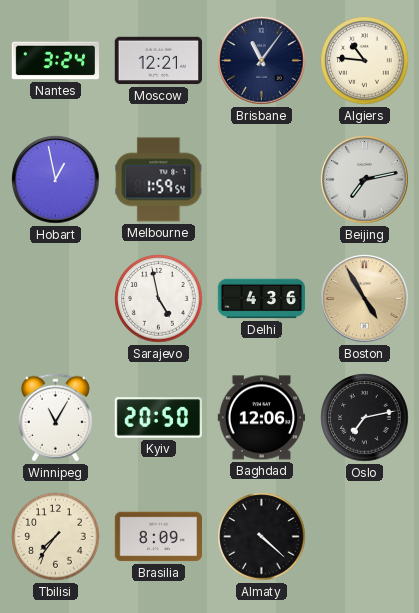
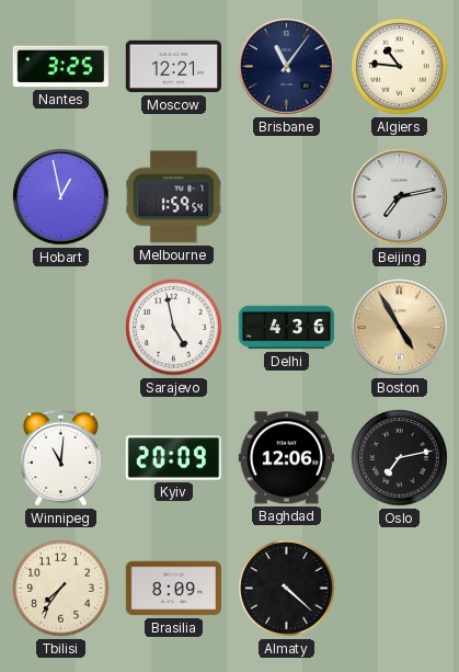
Nantes: 3:24 -> 3:25
Winnipeg: 11:05 -> 11:01
Kyiv: 20:50 -> 20:09
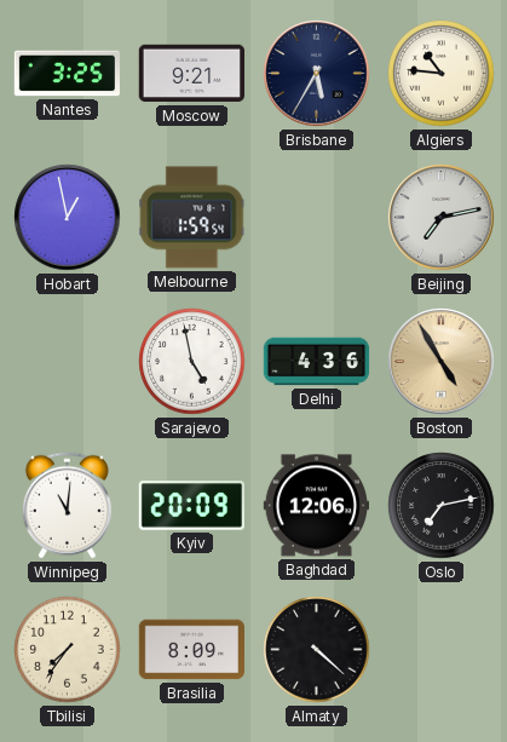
Moscow: 12:21 -> 9:21
Brisbane: 11:06 -> 5:35
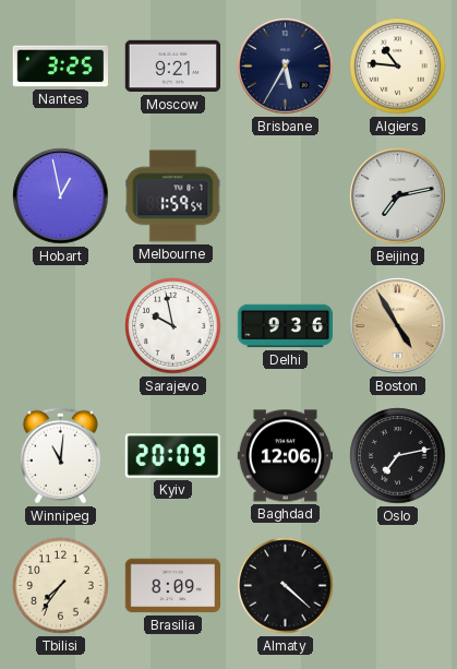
Sarajevo: 4:58 -> 9:58
Delhi: 4:36 -> 9:36
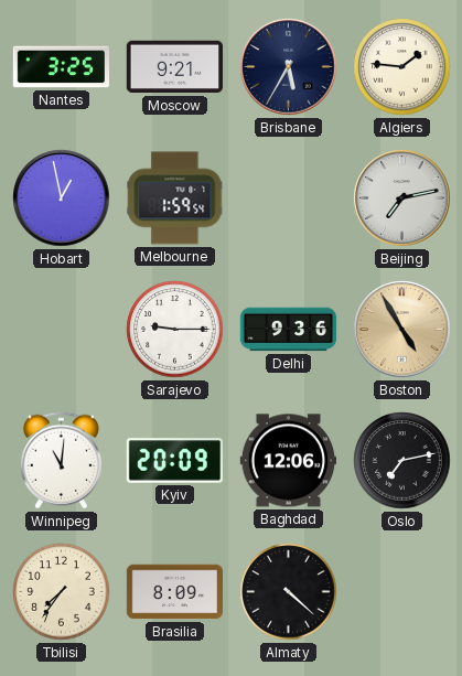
Algiers: 10:46 -> 1:46
Sarajevo: 9:58 -> 9:15
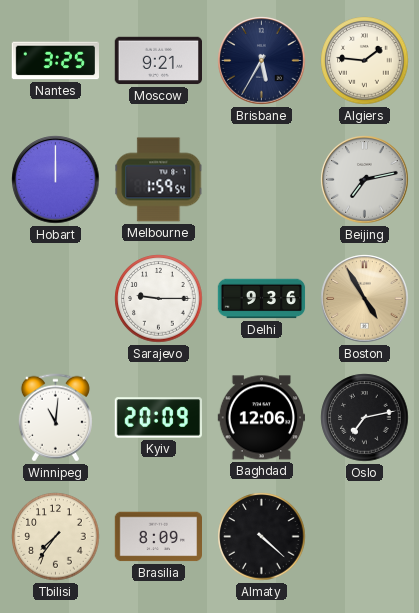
Hobart: 12:58 -> 12:00
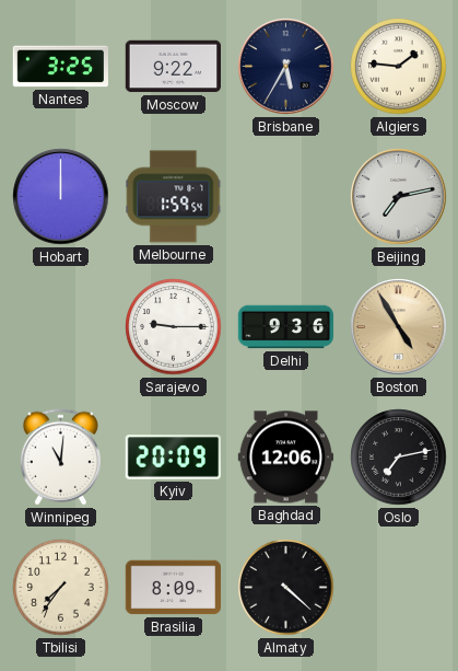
Moscow: 9:21 -> 9:22
